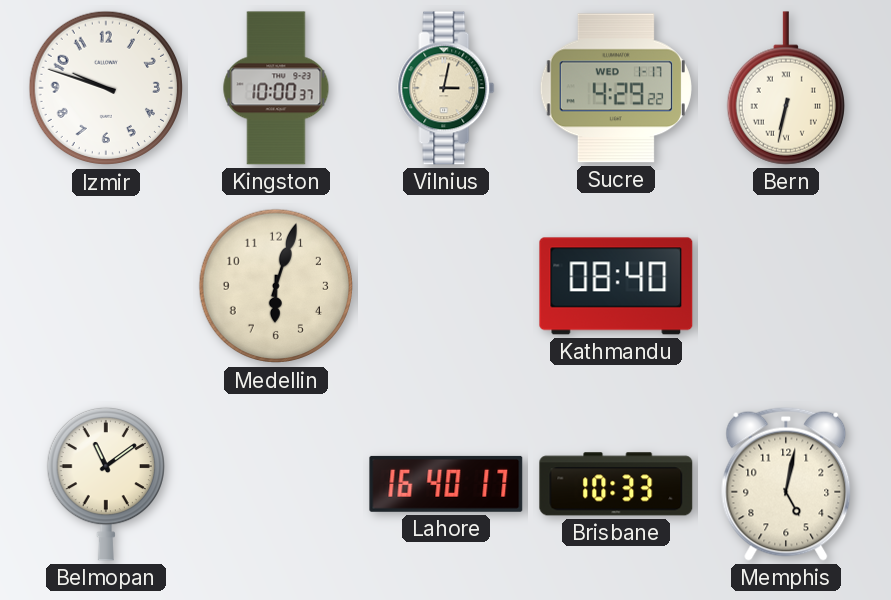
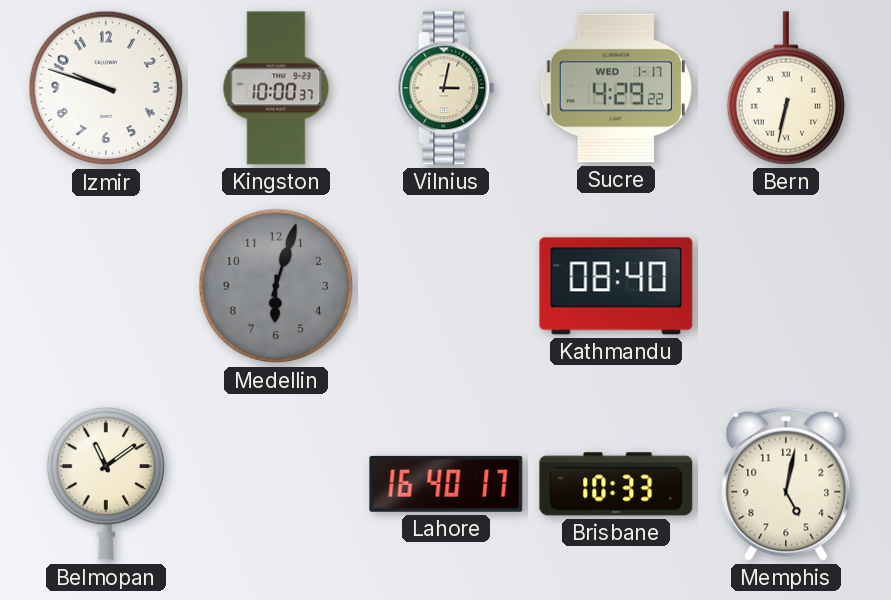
Medellin dial: cream -> grey
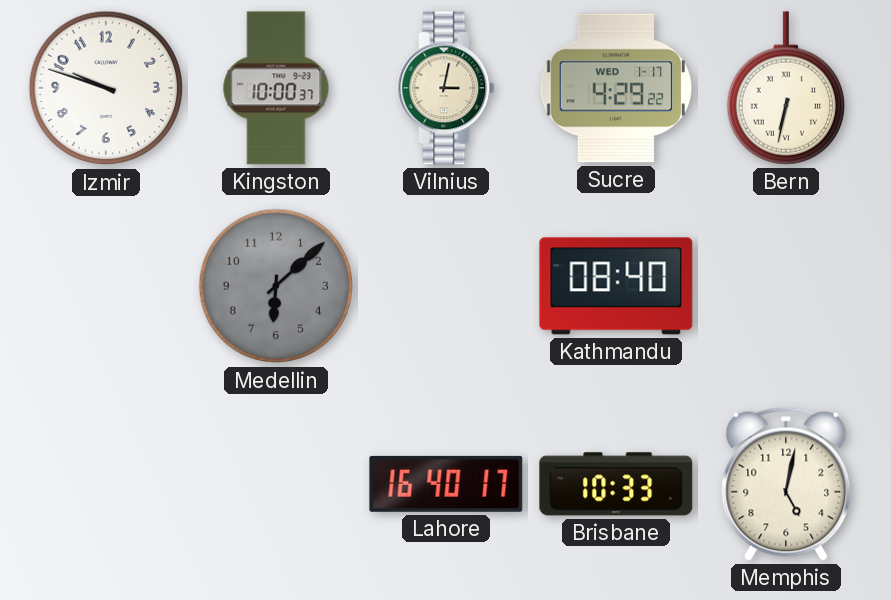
Medellin: 6:03 -> 6:08
Belmopan: 11:09 -> none
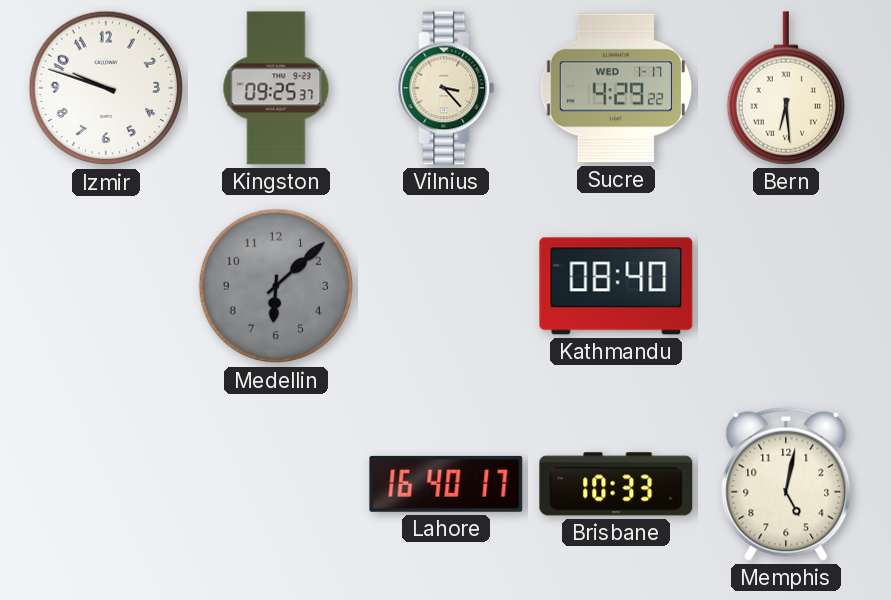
Kingston: 10:00 -> 09:25
Vilnius: 3:02 -> 3:23
Bern: 6:32 -> 6:29
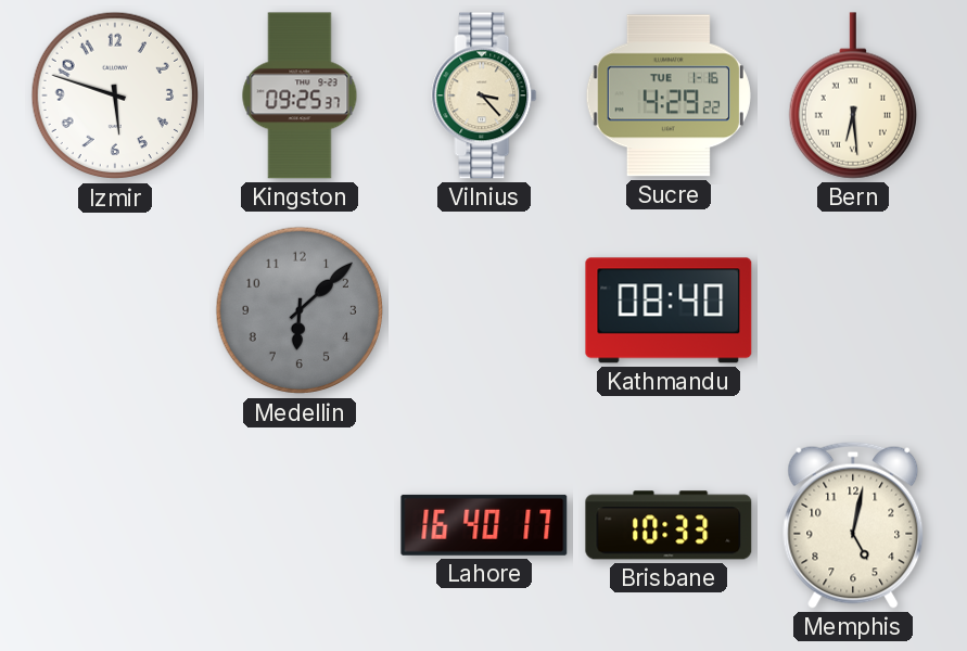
Izmir: 9:48 -> 5:48
Sucre date: WED 1-17 -> TUE 1-16
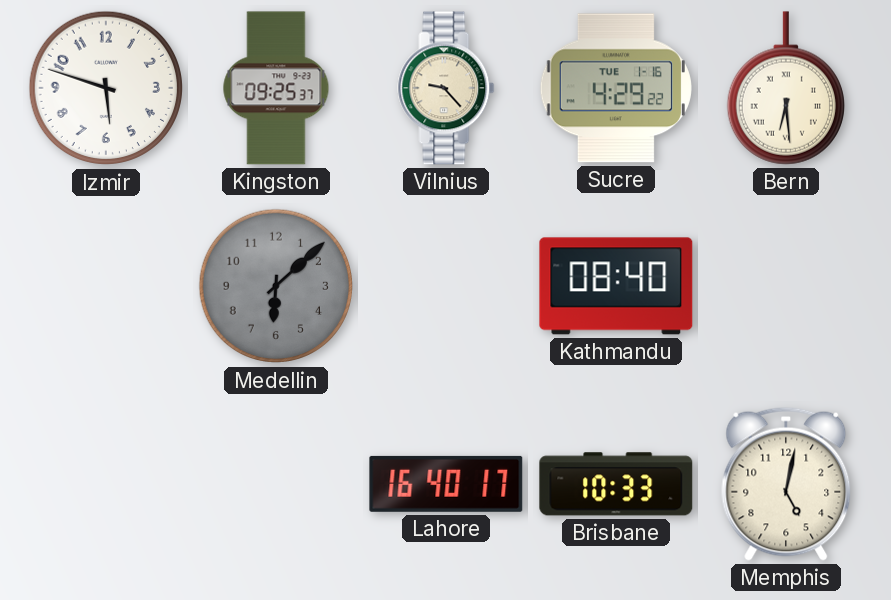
Vilnius: 3:23 -> 9:23
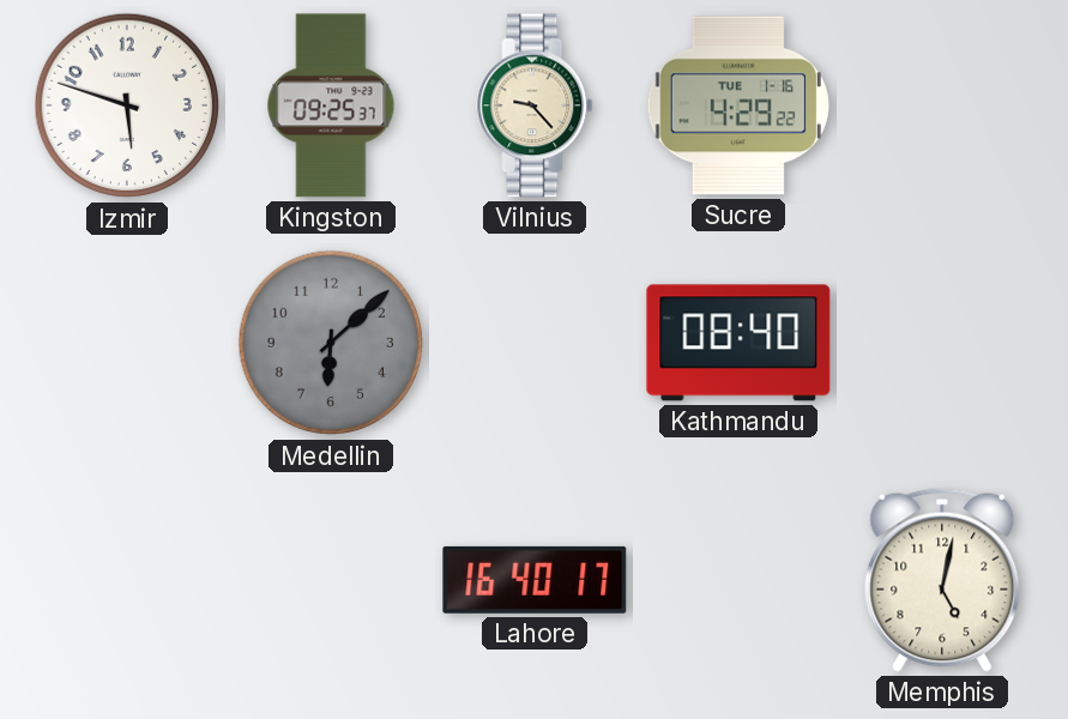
Bern: 6:29 -> none
Brisbane: 10:33 -> none
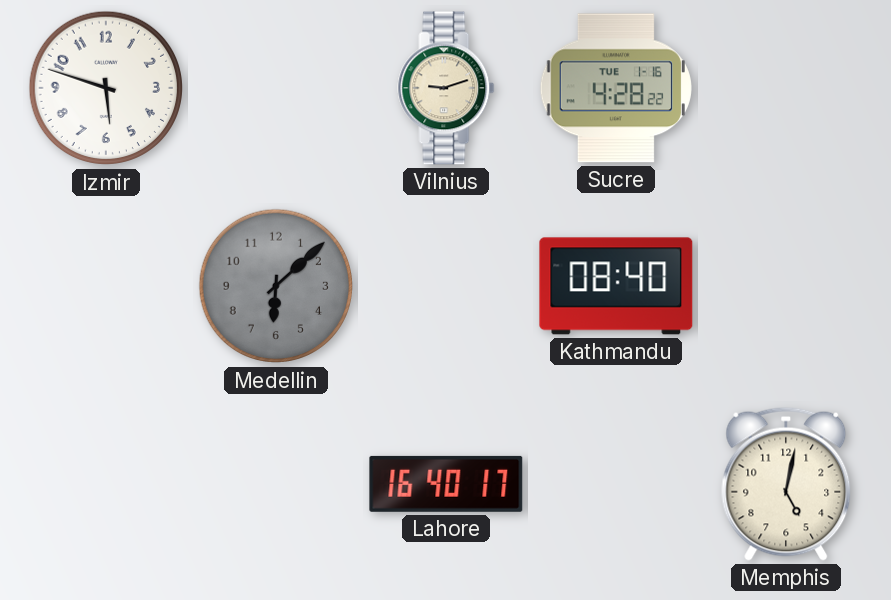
Kingston: 09:25 -> none
Vilnius: 9:23 -> 9:12
Sucre: 4:29 -> 4:28
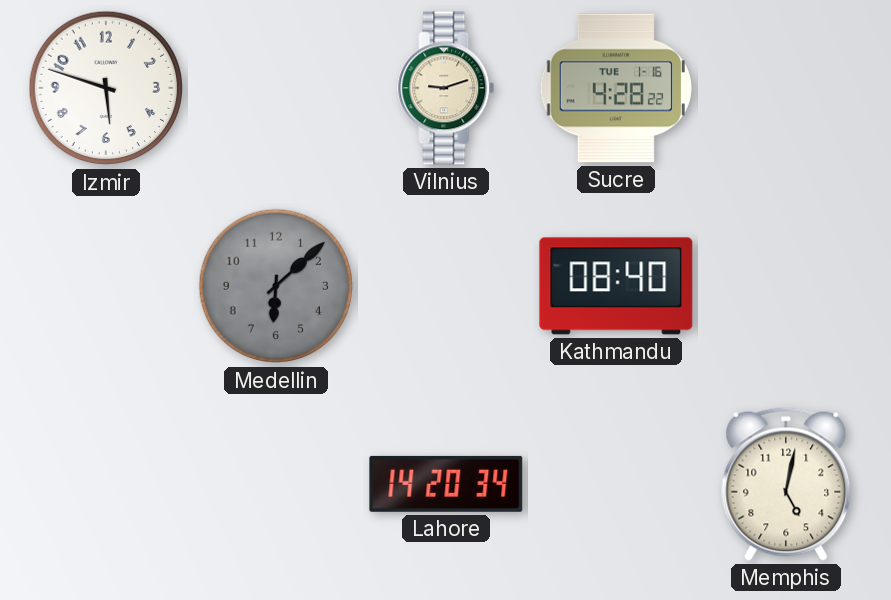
Lahore: 16:40 -> 14:20
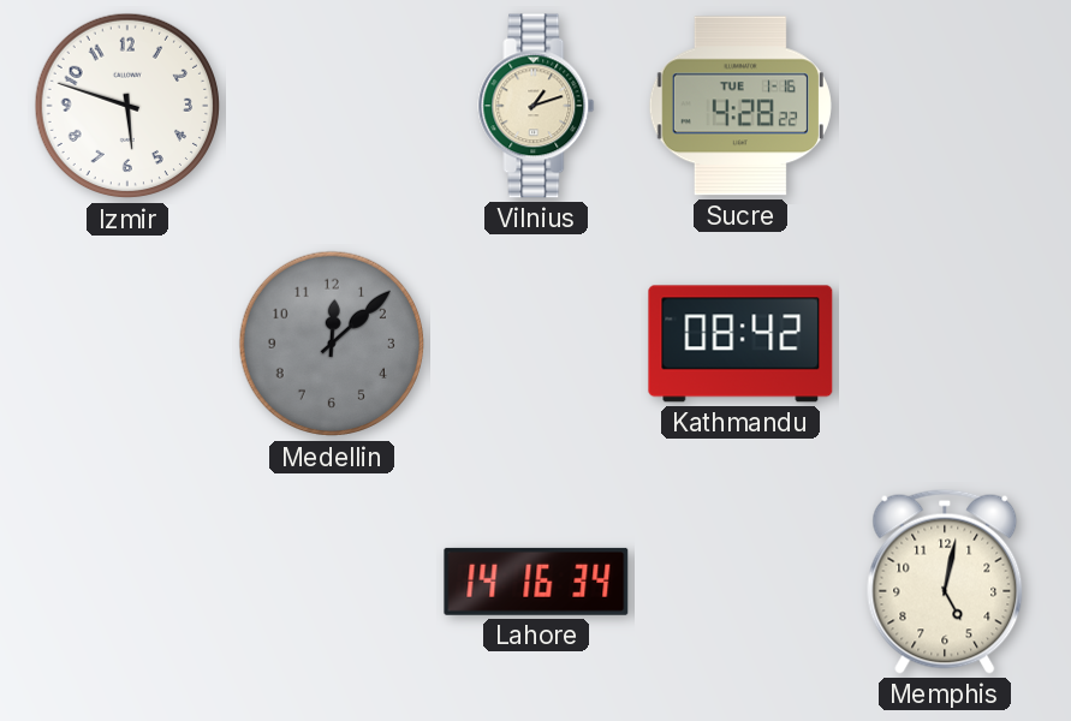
Vilnius: 9:12 -> 1:12
Medellin: 6:08 -> 12:08
Kathmandu: 08:40 -> 08:42
Lahore: 14:20 -> 14:16
